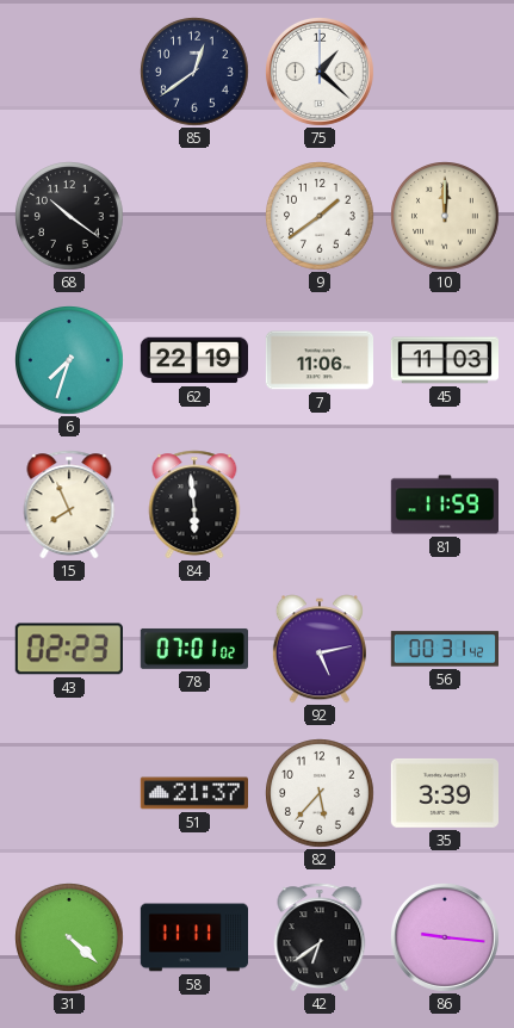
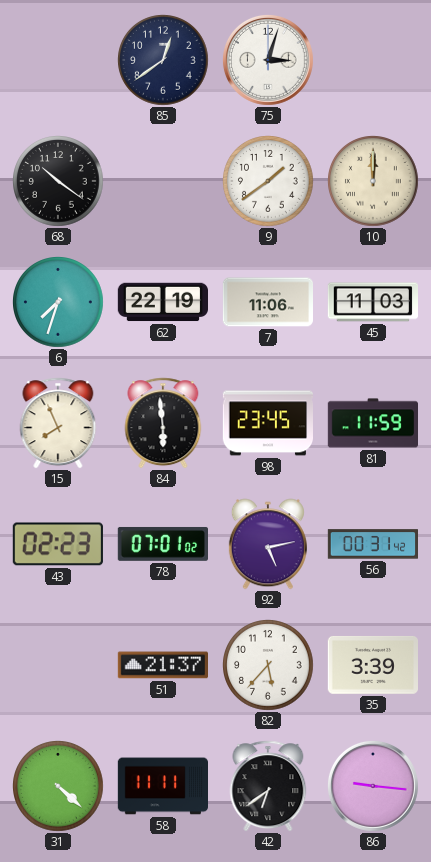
75: 1:22 -> 3:03
98: none -> 23:45
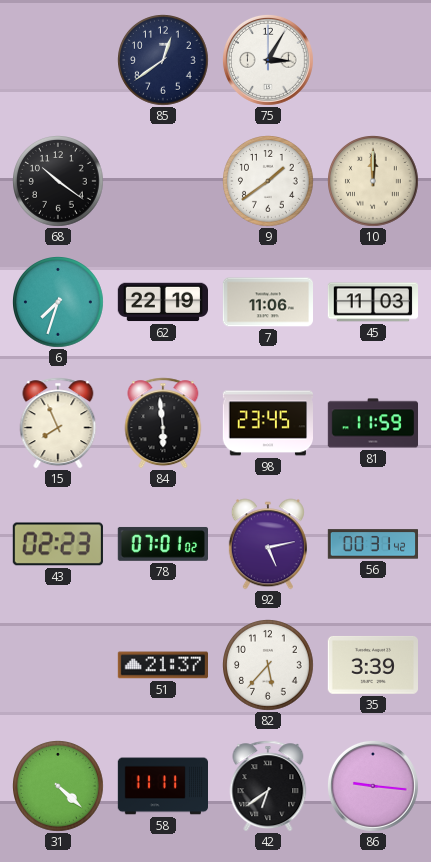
75: 3:03 -> 3:05
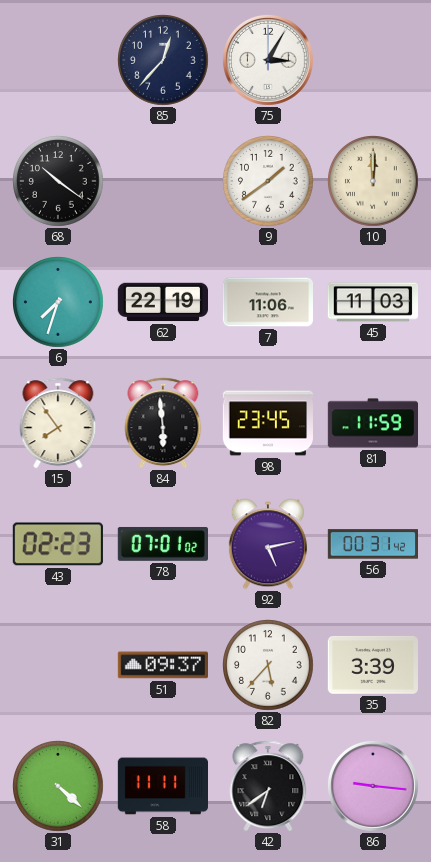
85: 12:39 -> 12:37
15: 7:56 -> 7:54
51: 21:37 -> 09:37
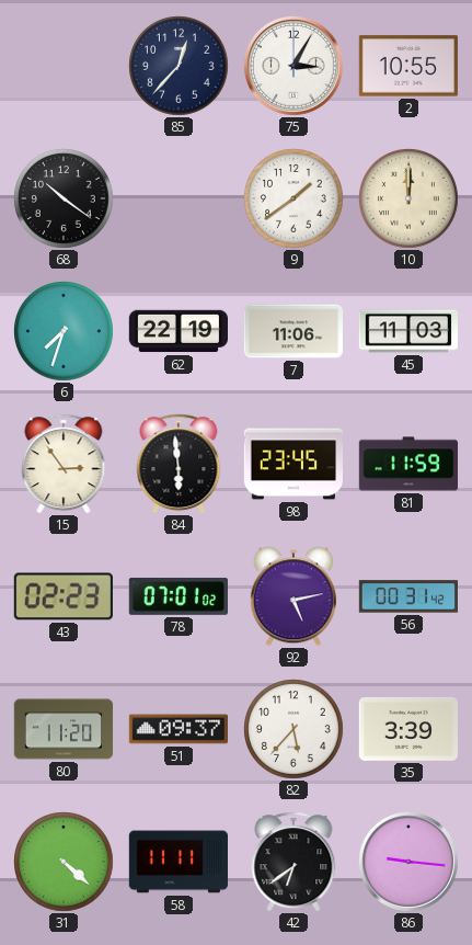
2: none -> 10:55
15: 7:54 -> 2:54
80: none -> 11:20
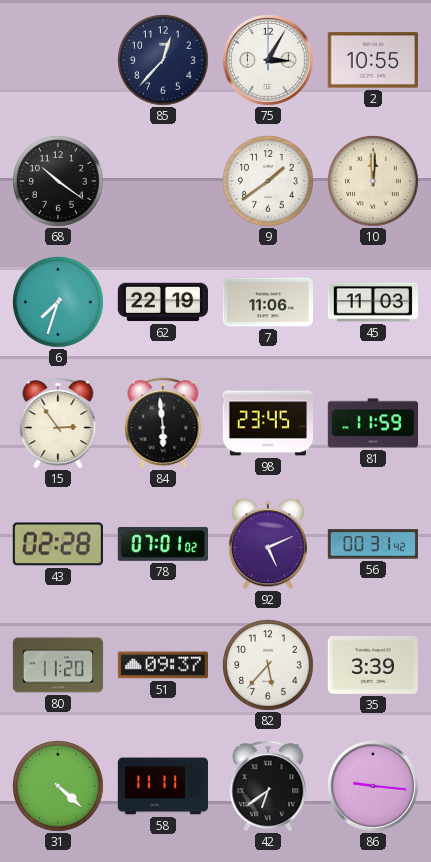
43: 02:23 -> 02:28
92: 5:13 -> 5:11
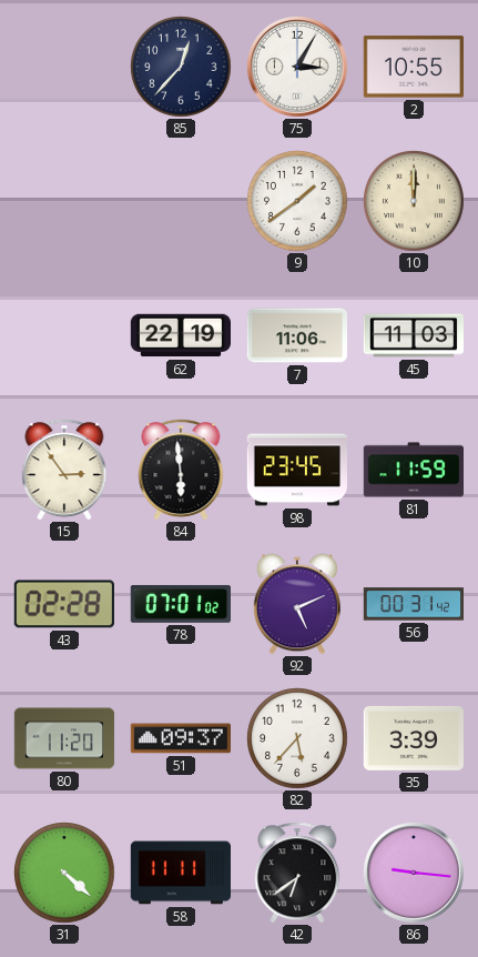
68: 10:21 -> none
6: 7:33 -> none
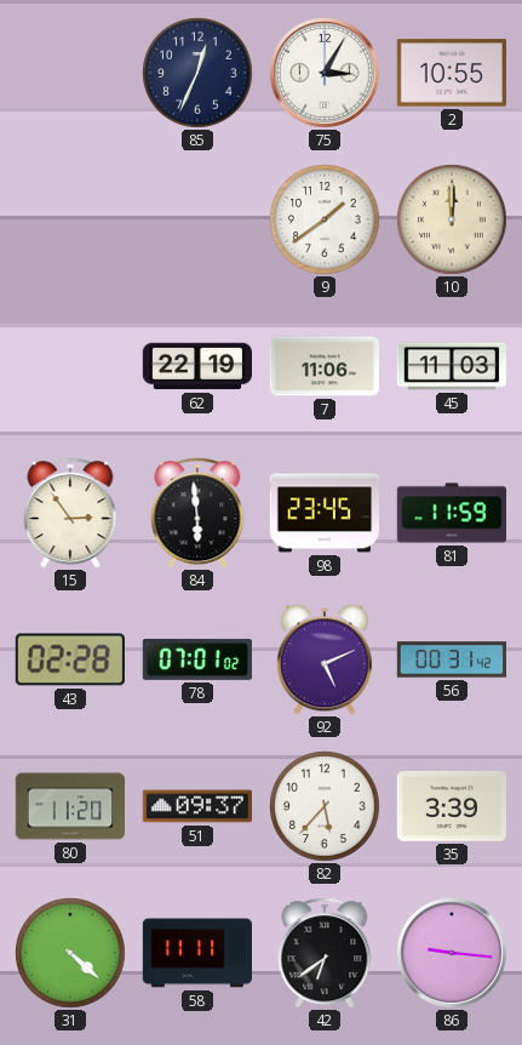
85: 12:37 -> 12:34
